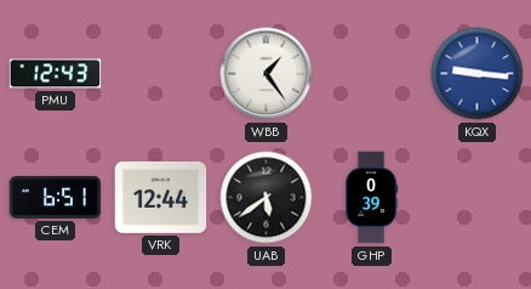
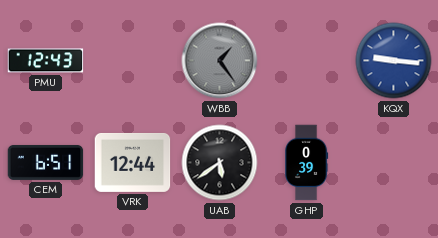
WBB dial: white -> grey
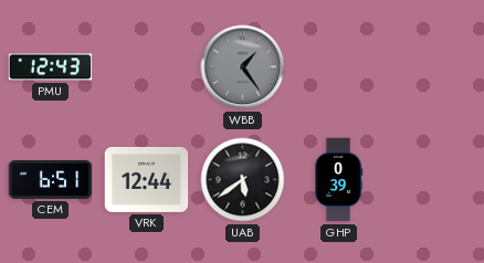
KQX: 9:16 -> none
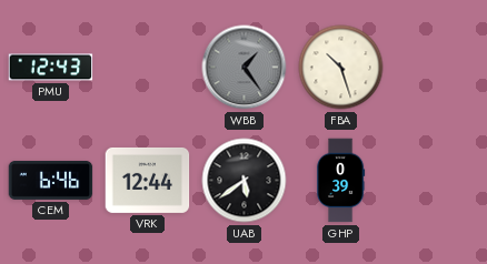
FBA: none -> 10:27
CEM: 6:51 -> 6:46
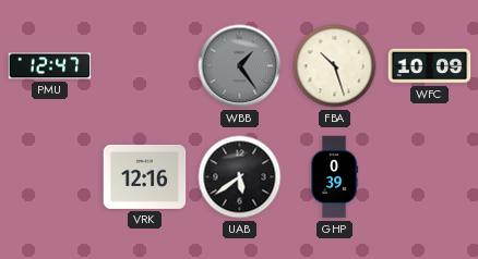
PMU: 12:43 -> 12:47
WFC: none -> 10:09
CEM: 6:46 -> none
VRK: 12:44 -> 12:16
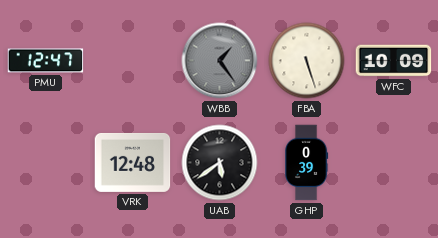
FBA: 10:27 -> 5:27
VRK: 12:16 -> 12:48
